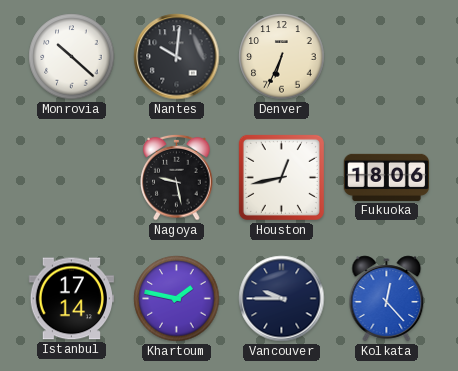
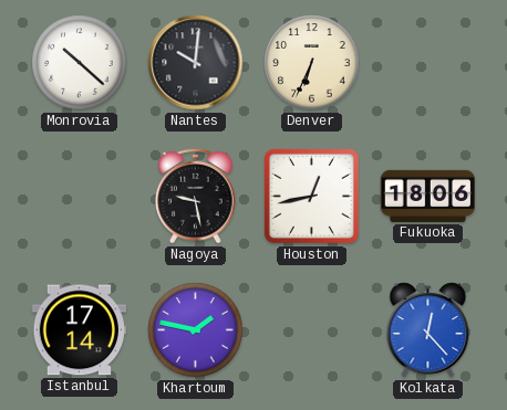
Vancouver: 9:45 -> none
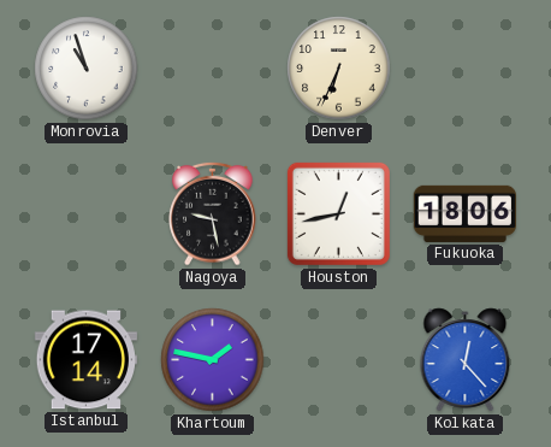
Monrovia: 10:22 -> 10:57
Nantes: 10:01 -> none
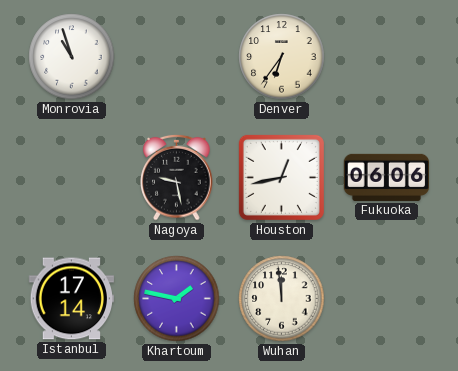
Denver: 6:34 -> 6:36
Fukuoka: 18:06 -> 06:06
Wuhan: none -> 11:59
Kolkata: 12:23 -> none
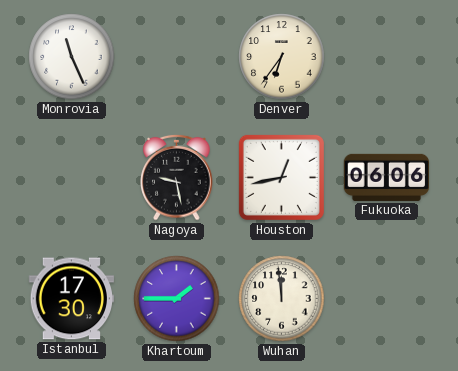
Monrovia: 10:57 -> 11:26
Istanbul: 17:14 -> 17:30
Khartoum: 1:47 -> 1:45
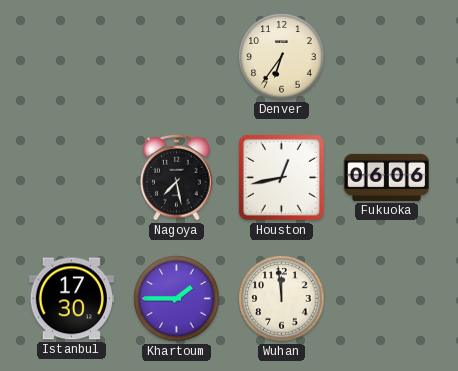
Monrovia: 11:26 -> none
Nagoya: 9:28 -> 7:28
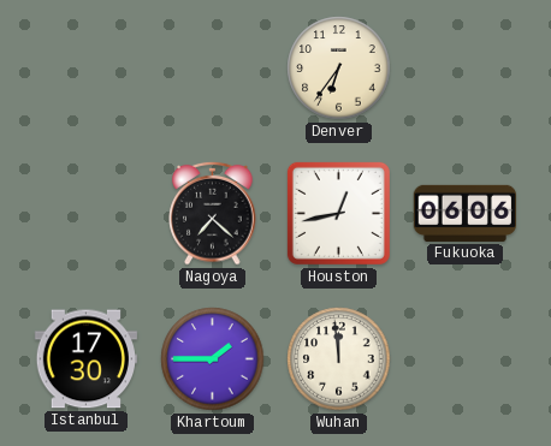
Nagoya: 7:28 -> 7:22
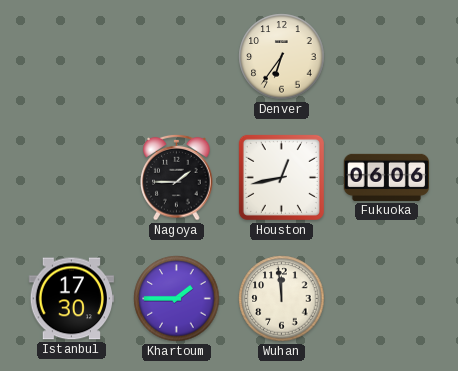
Nagoya: 7:22 -> 1:45
